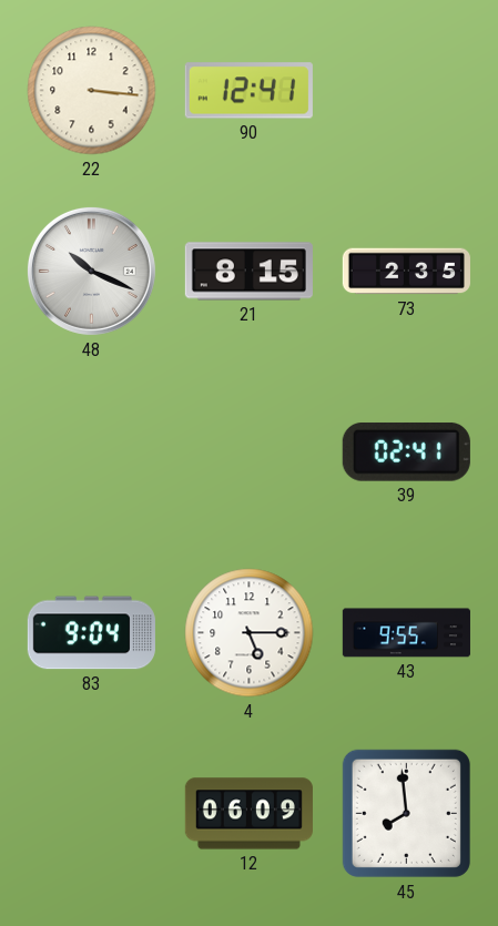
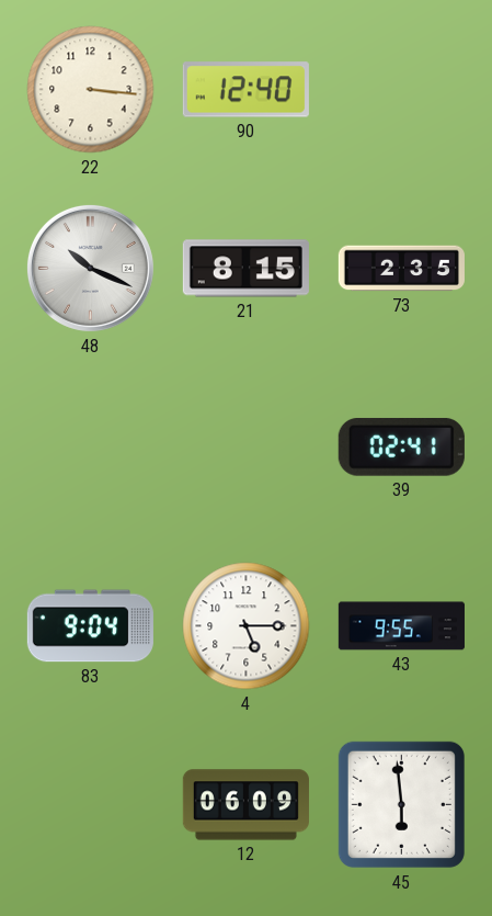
90: 12:41 -> 12:40
45: 7:59 -> 5:59
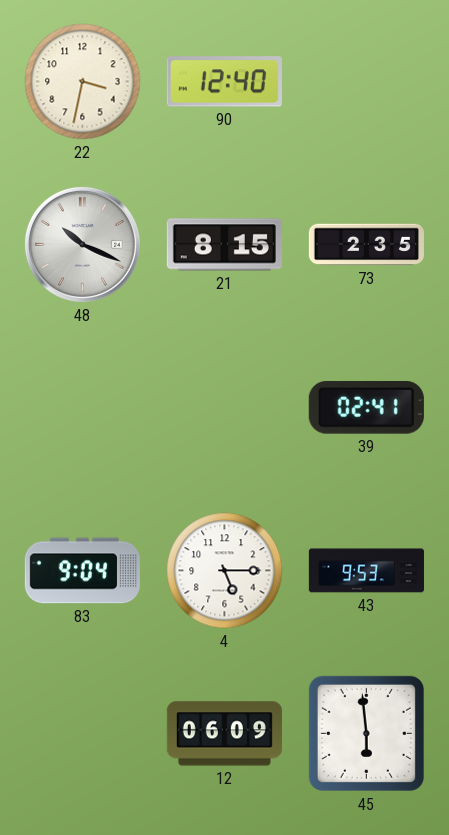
22: 3:16 -> 3:32
43: 9:55 -> 9:53
